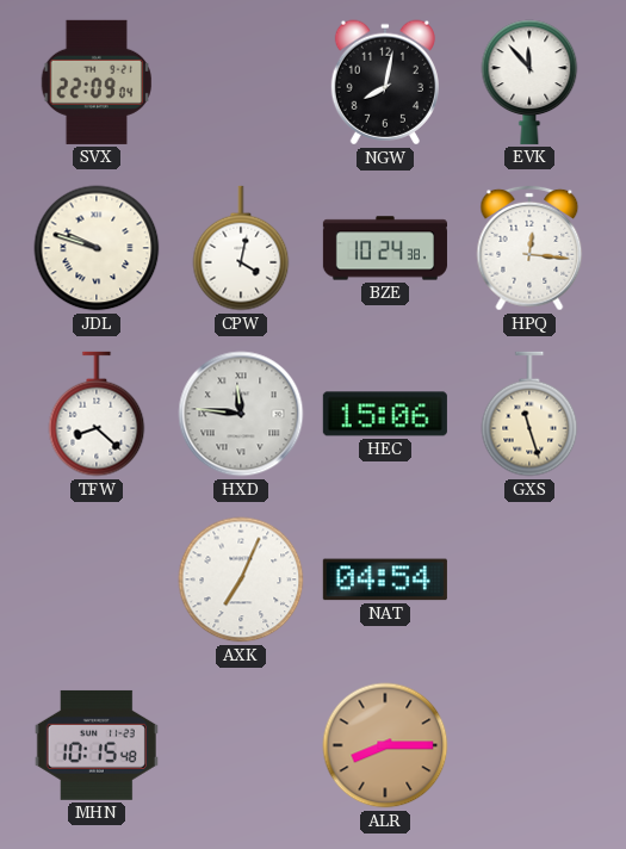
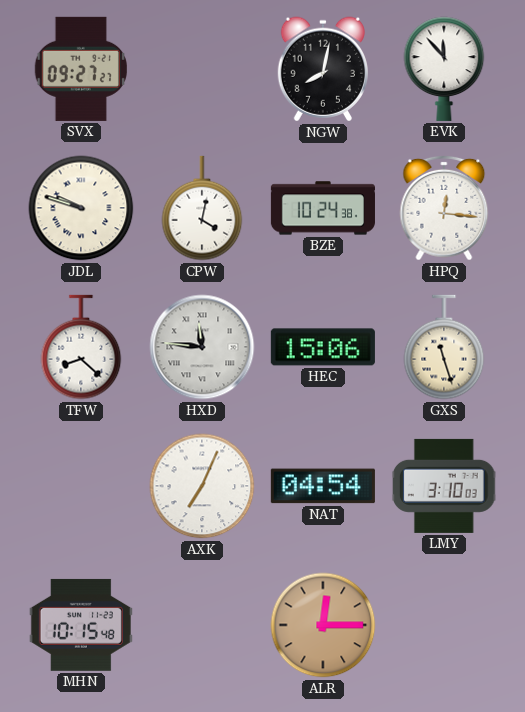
SVX: 22:09 -> 09:27
LMY: none -> 3:10
ALR: 8:15 -> 12:15
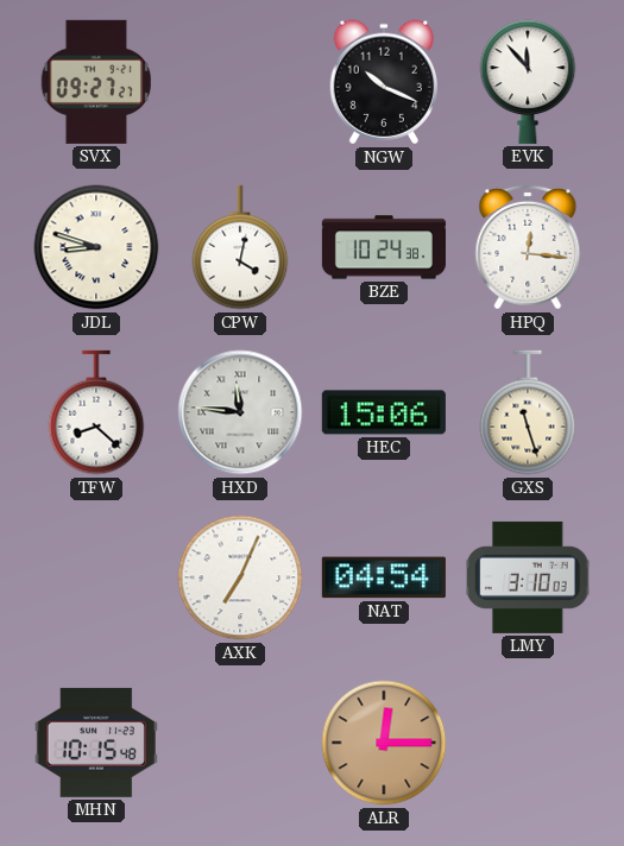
NGW: 8:02 -> 10:19
JDL: 9:48 -> 8:48
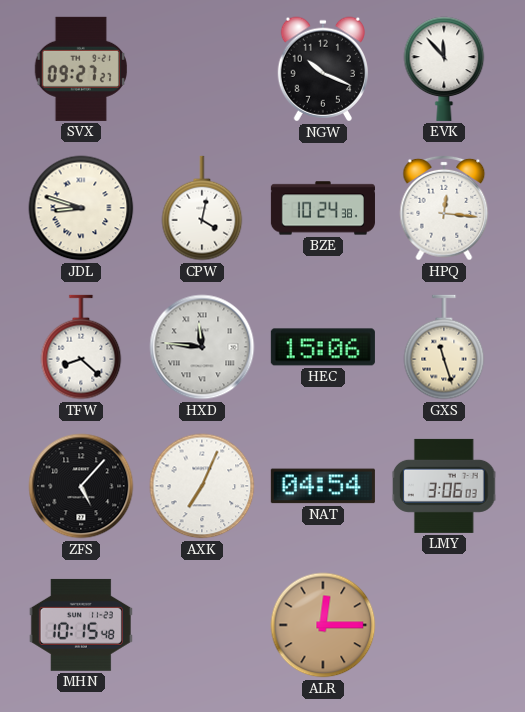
ZFS: none -> 5:07
LMY: 3:10 -> 3:06
